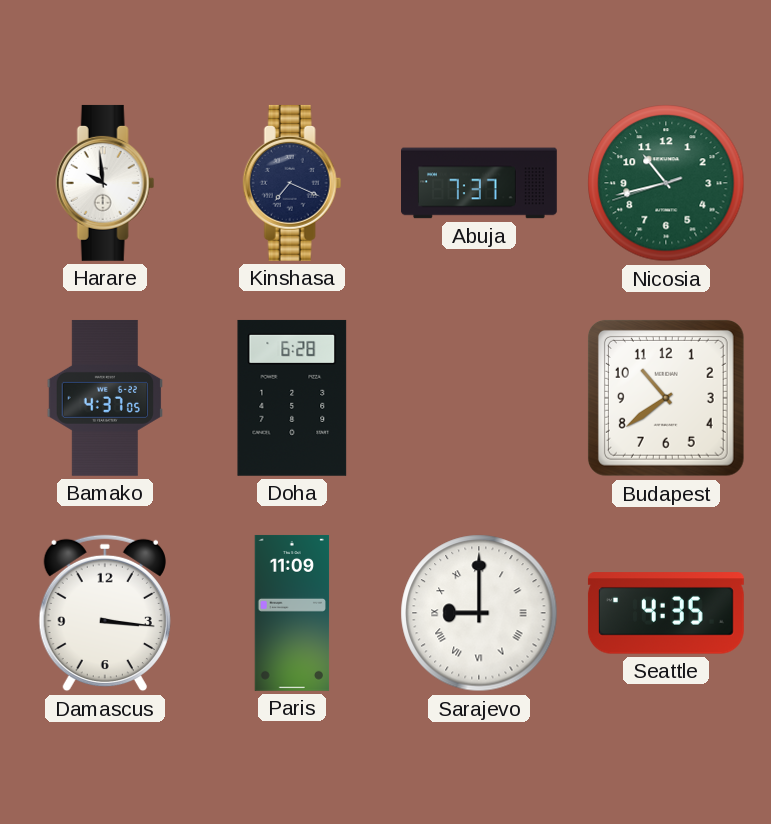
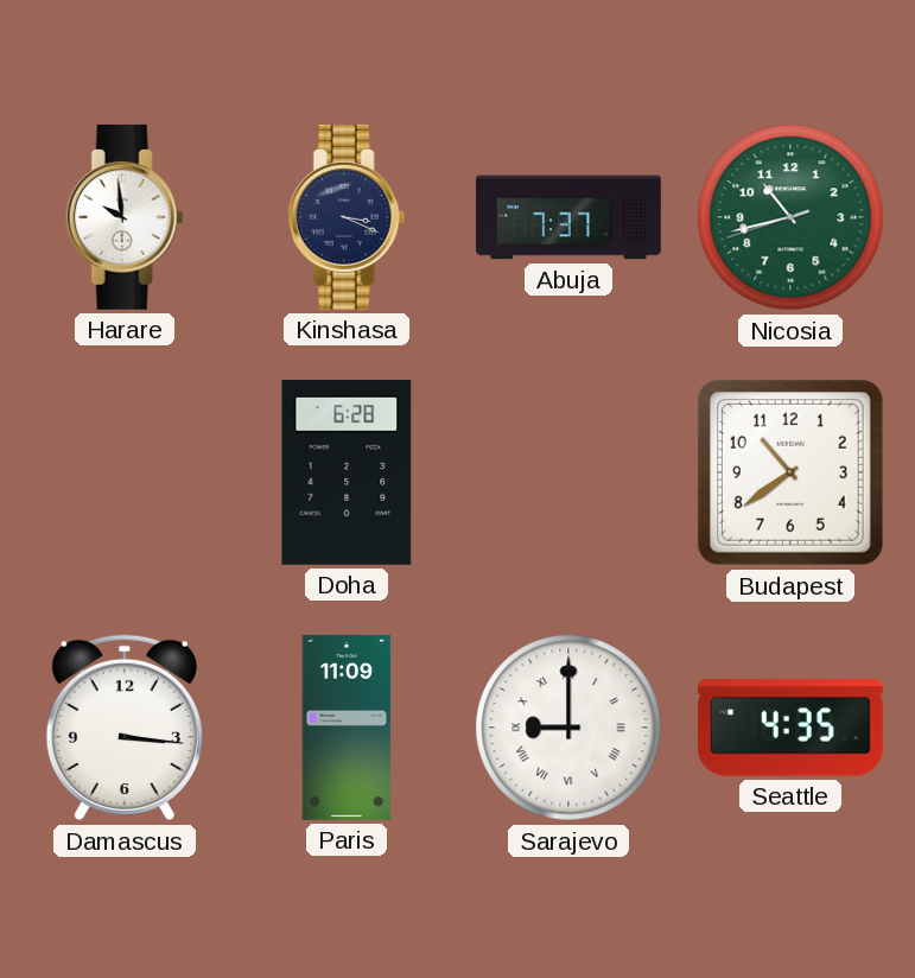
Kinshasa: 7:19 -> 3:19
Bamako: 4:37 -> none
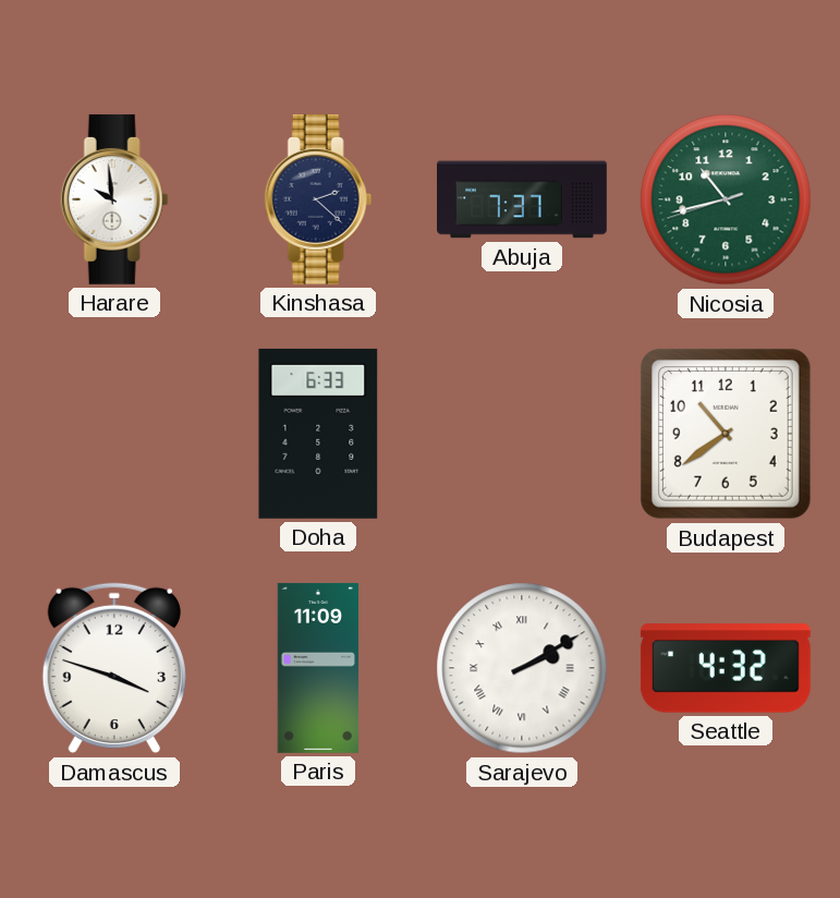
Kinshasa: 3:19 -> 2:22
Doha: 6:28 -> 6:33
Damascus: 3:16 -> 3:48
Sarajevo: 9:00 -> 2:10
Seattle: 4:35 -> 4:32
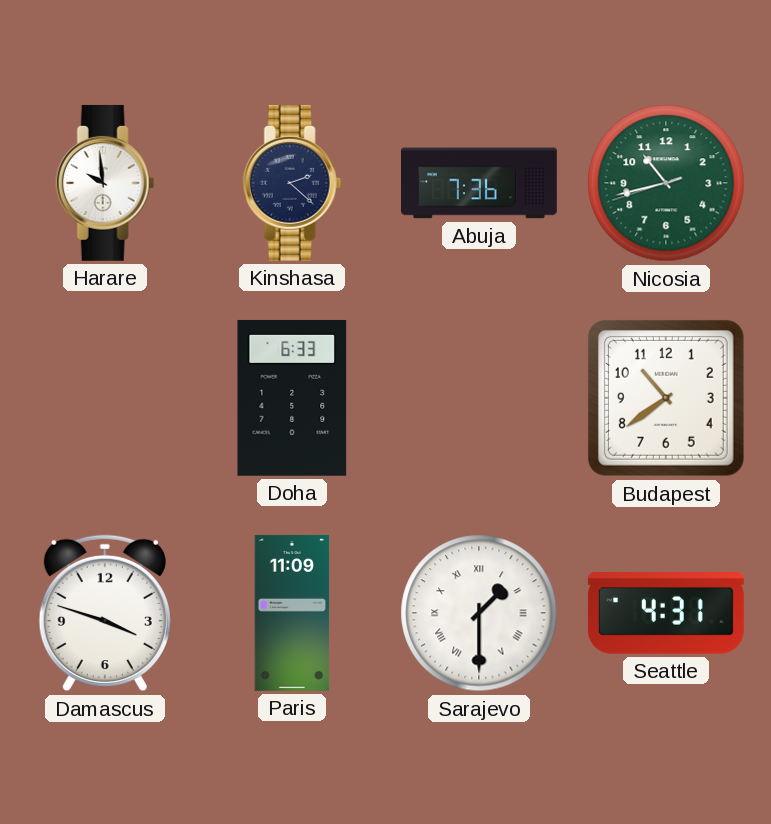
Abuja: 7:37 -> 7:36
Sarajevo: 2:10 -> 1:30
Seattle: 4:32 -> 4:31
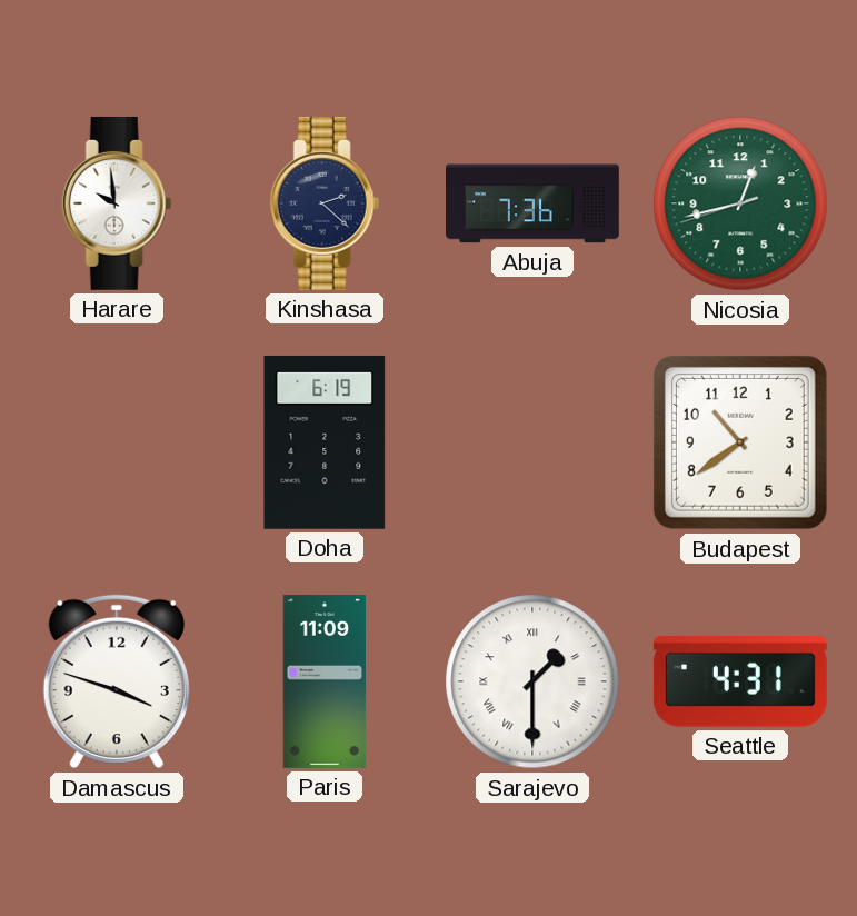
Nicosia: 10:42 -> 12:42
Doha: 6:33 -> 6:19
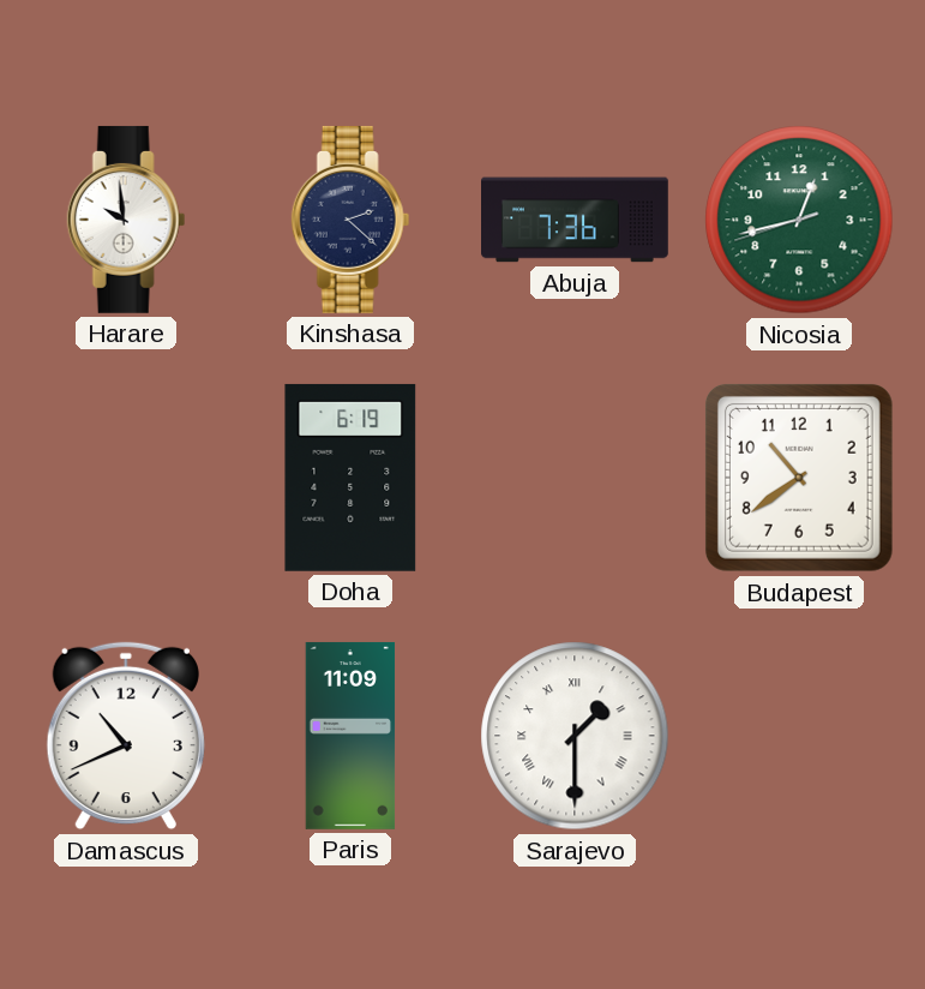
Damascus: 3:48 -> 10:41
Seattle: 4:31 -> none
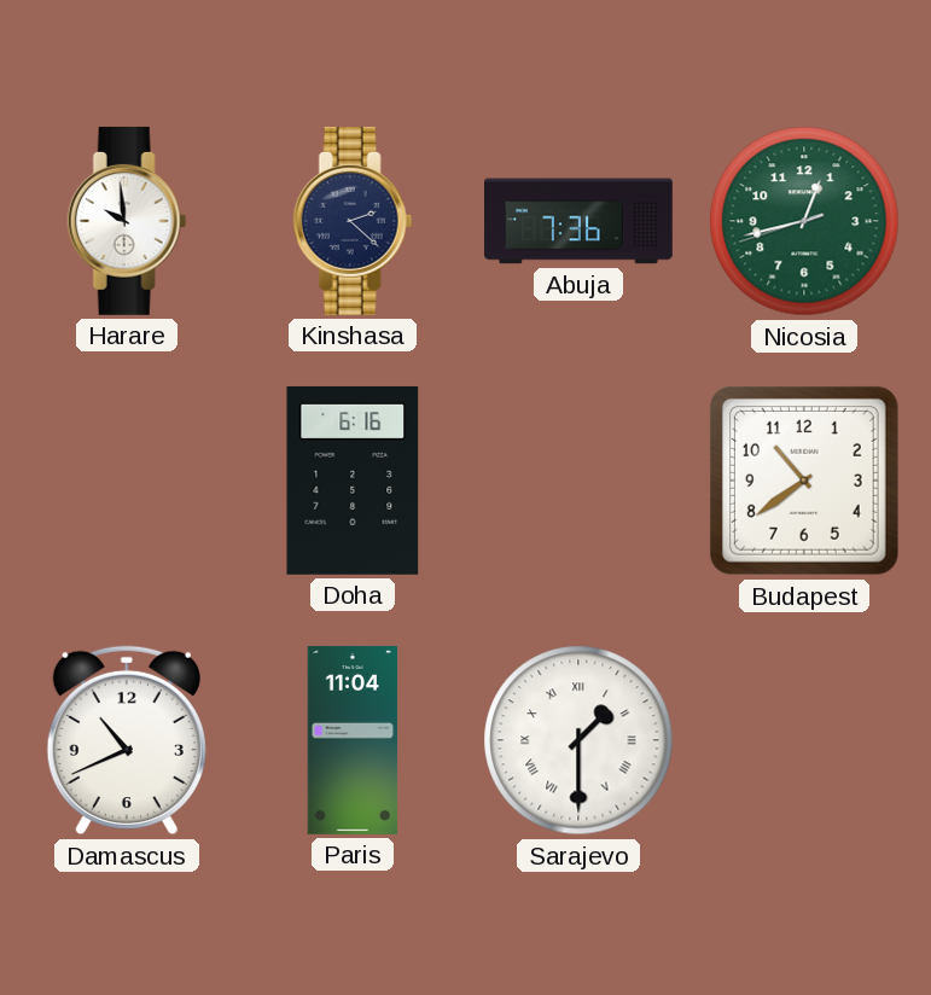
Doha: 6:19 -> 6:16
Paris: 11:09 -> 11:04
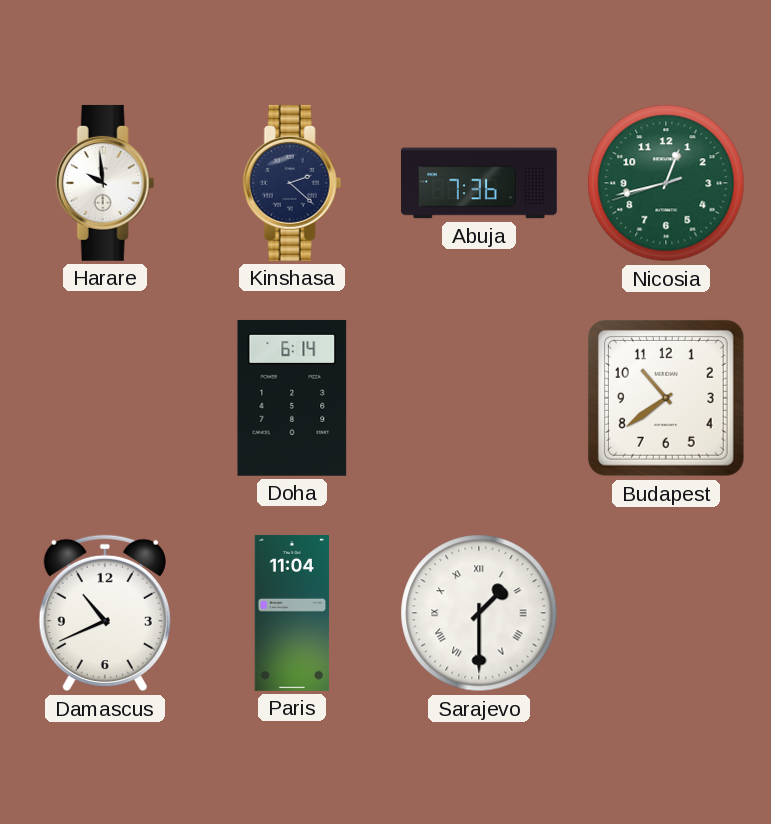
Doha: 6:16 -> 6:14
